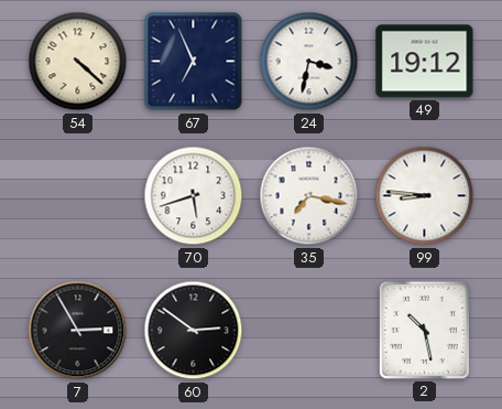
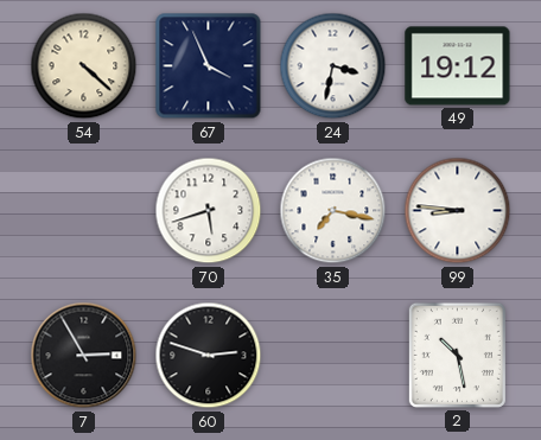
67: 6:56 -> 3:56
60: 2:51 -> 2:48
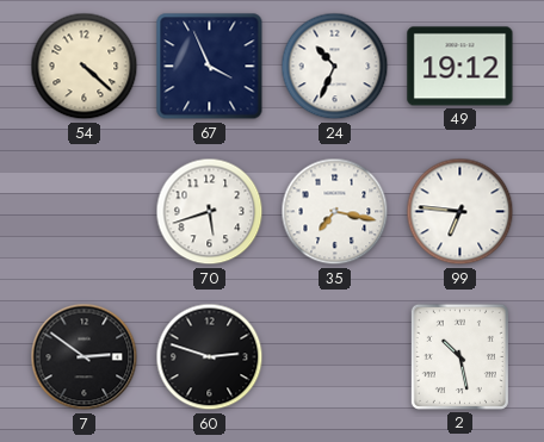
24: 3:32 -> 10:34
99: 8:46 -> 6:46
7: 2:55 -> 2:51
